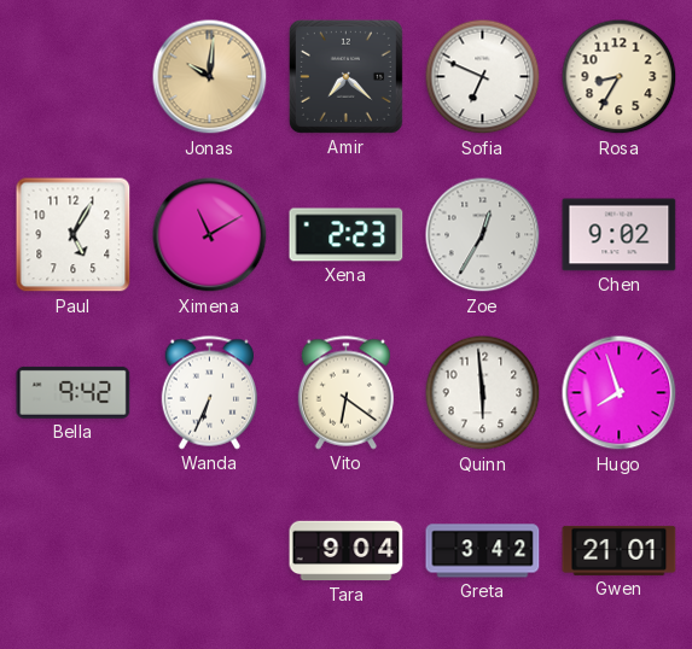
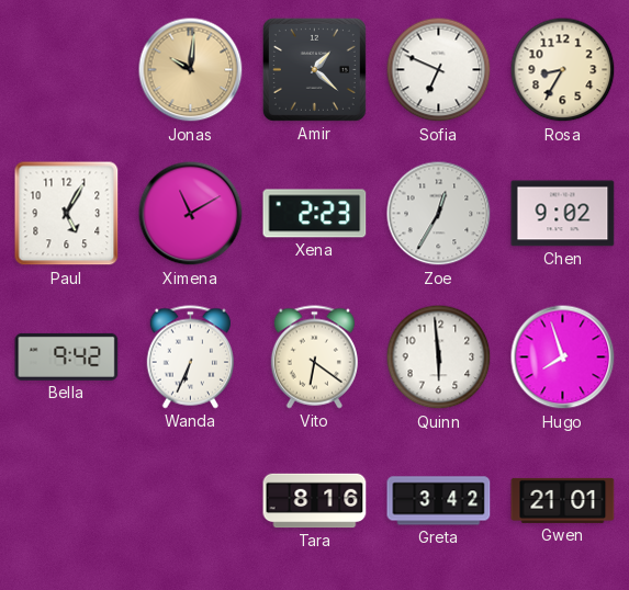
Amir: 7:22 -> 1:22
Tara: 9:04 -> 8:16
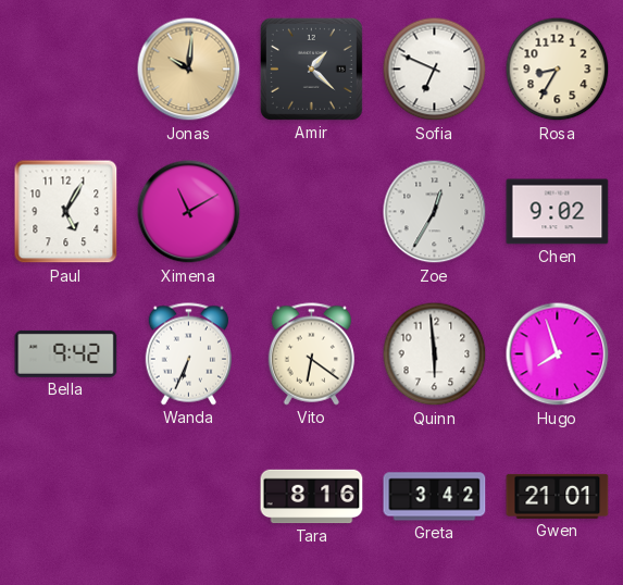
Xena: 2:23 -> none
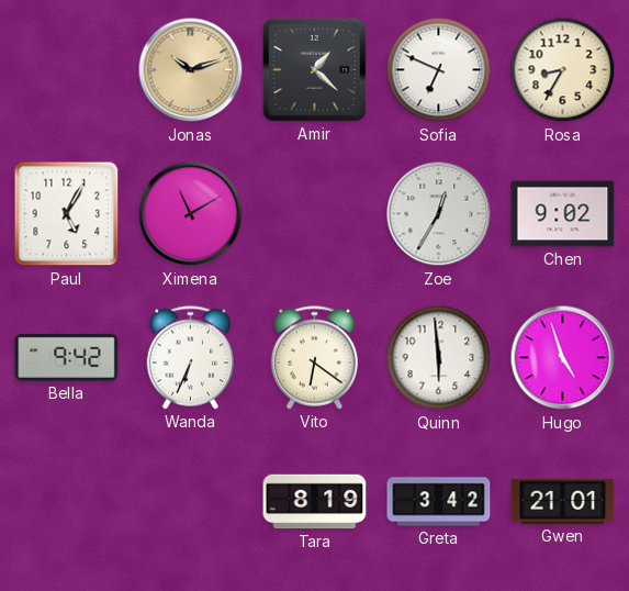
Jonas: 10:01 -> 10:12
Hugo: 7:57 -> 4:57
Tara: 8:16 -> 8:19
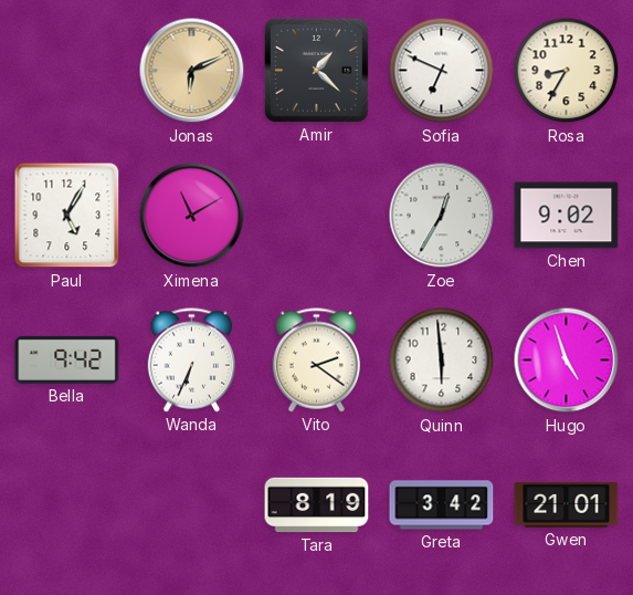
Jonas: 10:12 -> 6:11
Vito: 6:21 -> 2:21
